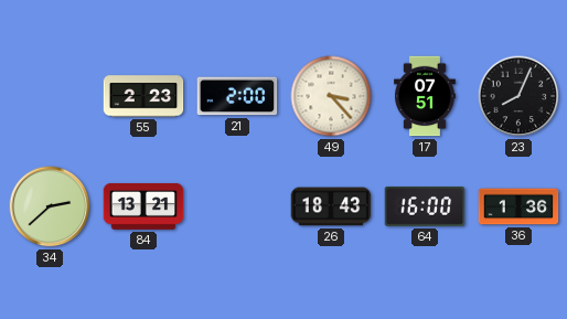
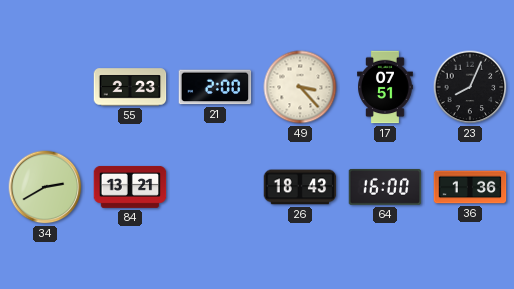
34: 2:38 -> 2:40
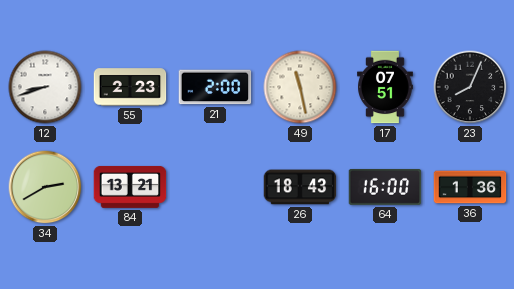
12: none -> 8:42
49: 3:23 -> 11:28
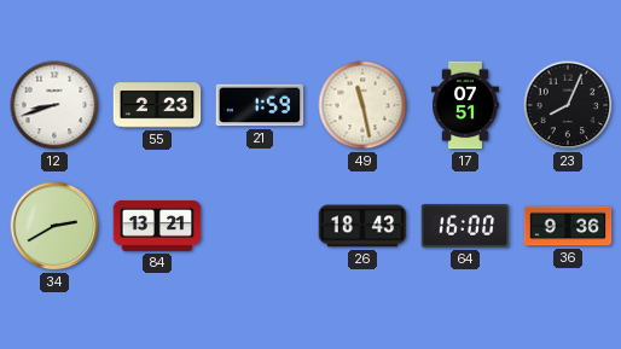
21: 2:00 -> 1:59
36: 1:36 -> 9:36
